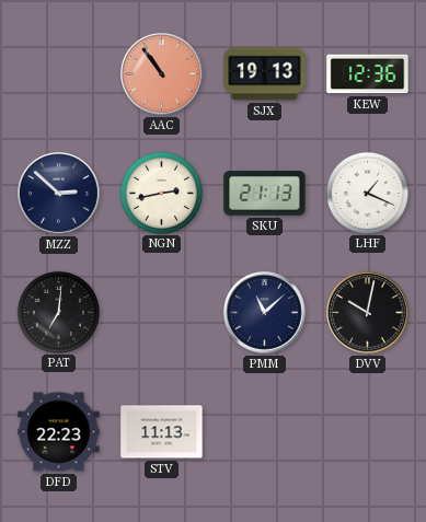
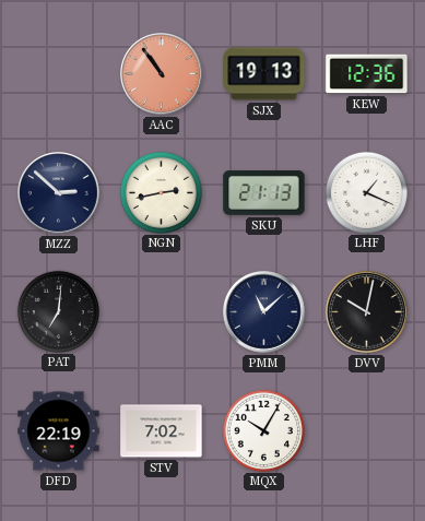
DFD: 22:23 -> 22:19
STV: 11:13 -> 7:02
MQX: none -> 10:05
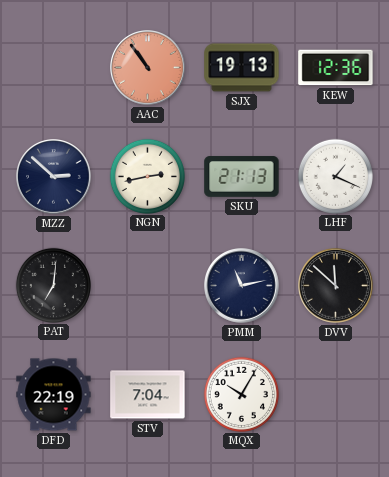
PMM: 11:08 -> 11:13
DVV: 10:02 -> 11:52
STV: 7:02 -> 7:04
